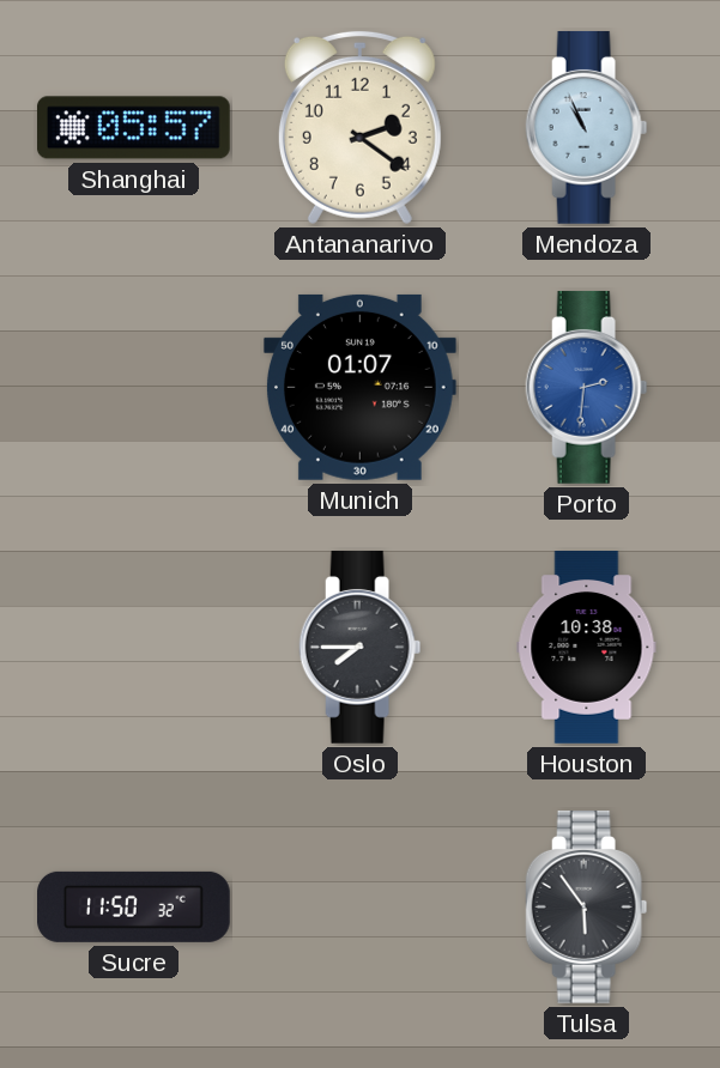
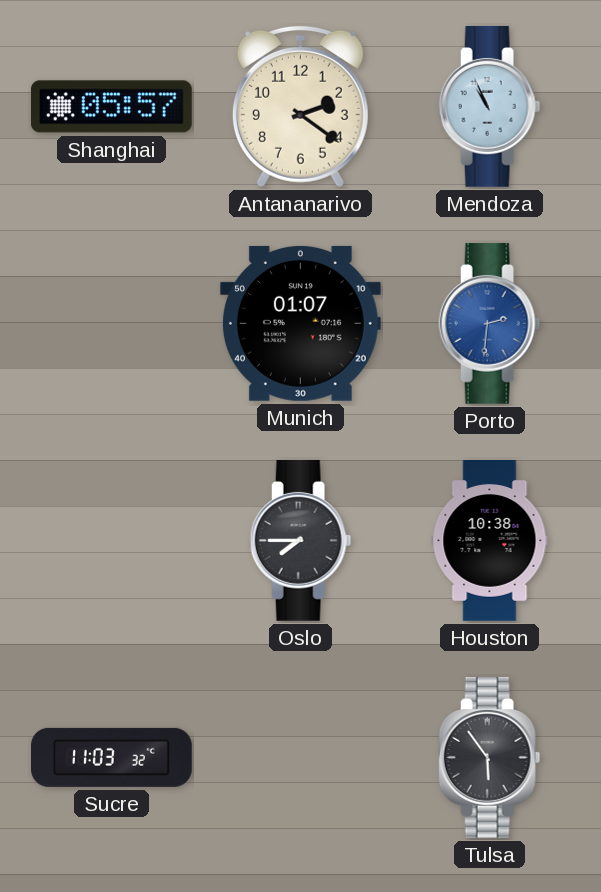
Sucre: 11:50 -> 11:03
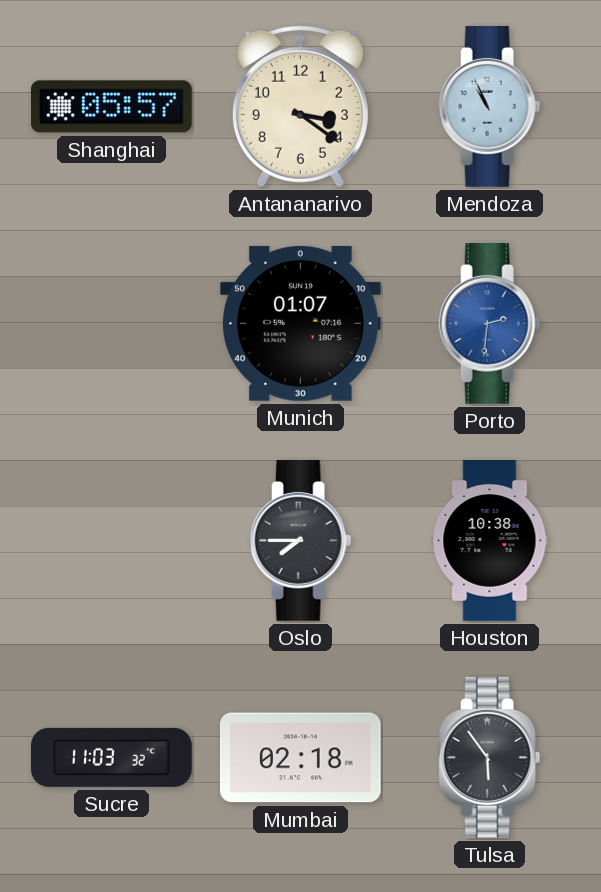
Antananarivo: 2:21 -> 3:21
Mumbai: none -> 02:18
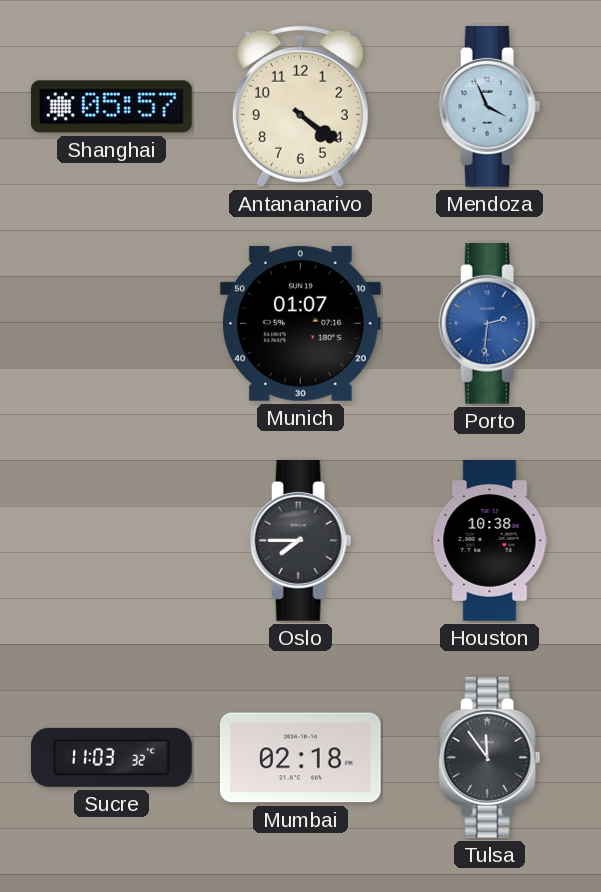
Antananarivo: 3:21 -> 4:21
Mendoza: 10:56 -> 3:56
Tulsa: 5:54 -> 11:54
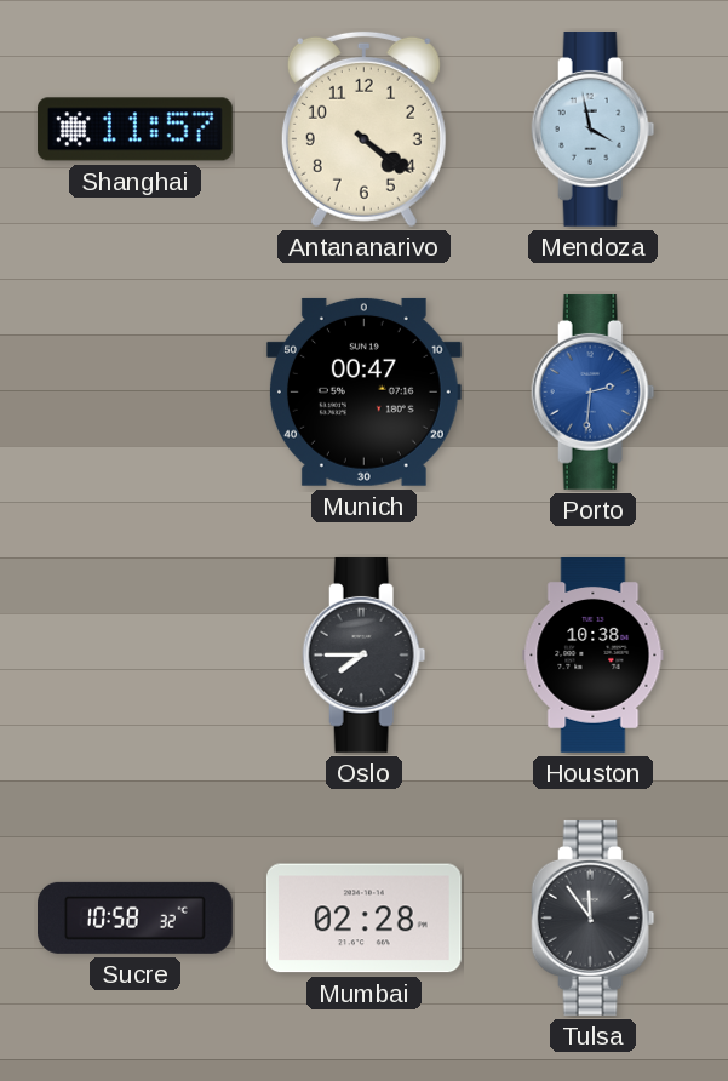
Shanghai: 05:57 -> 11:57
Mendoza: 3:56 -> 3:58
Munich: 01:07 -> 00:47
Sucre: 11:03 -> 10:58
Mumbai: 02:18 -> 02:28
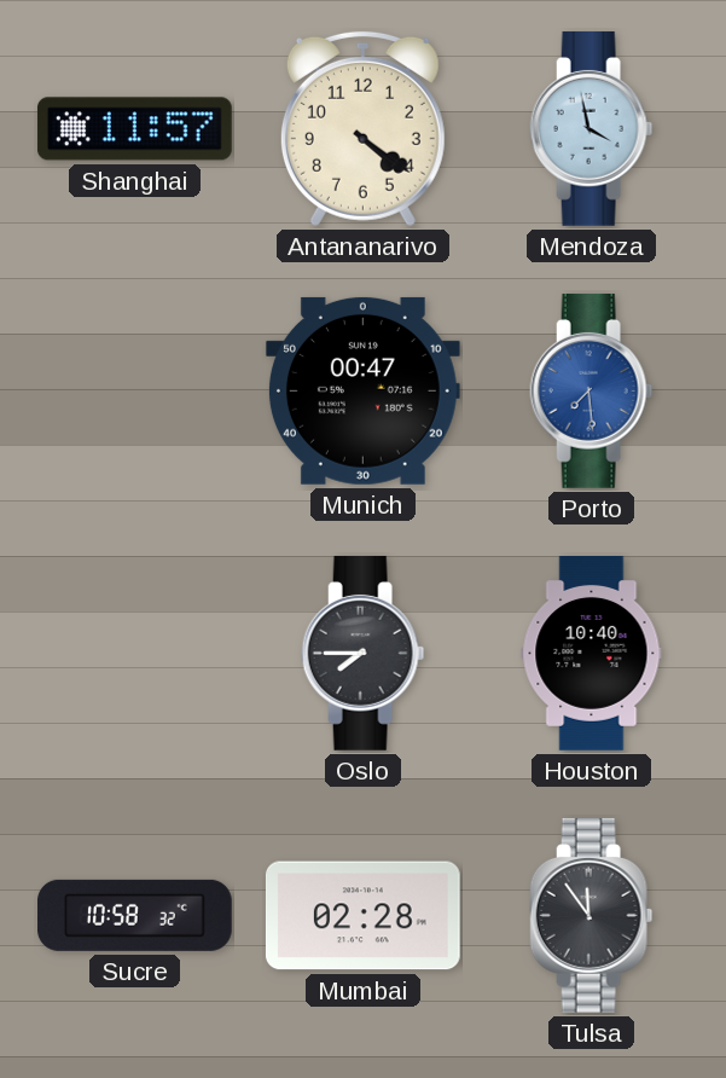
Porto: 2:31 -> 7:29
Houston: 10:38 -> 10:40
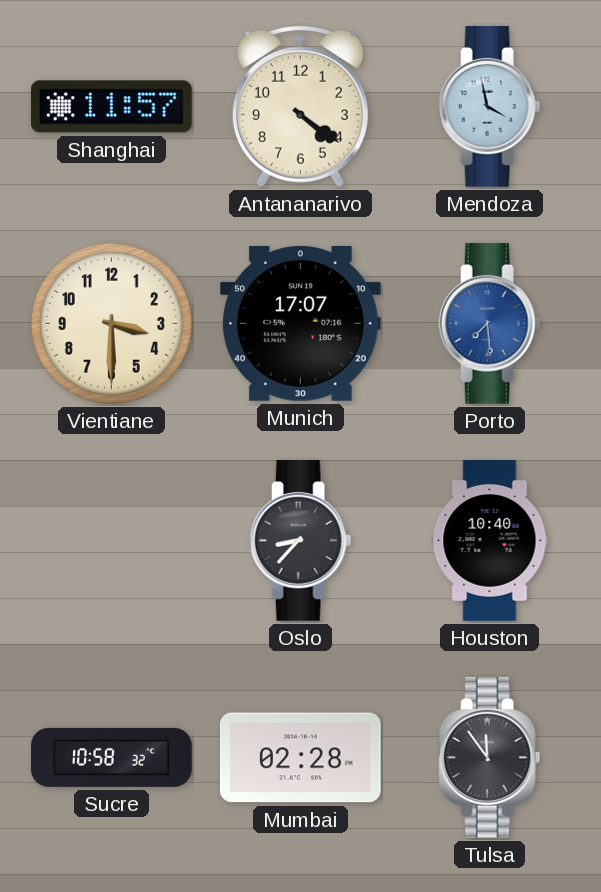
Vientiane: none -> 3:30
Munich: 00:47 -> 17:07
Oslo: 7:45 -> 8:37
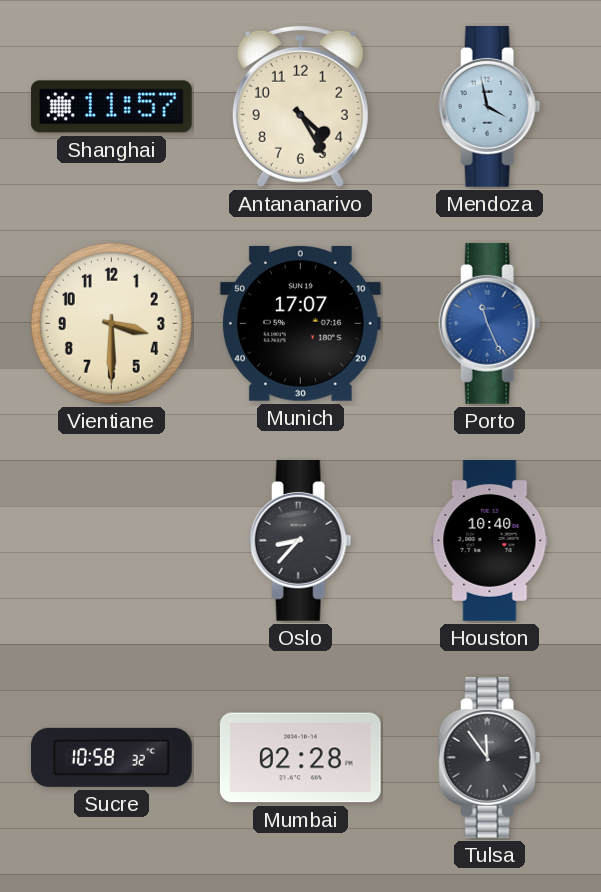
Antananarivo: 4:21 -> 4:25
Porto: 7:29 -> 11:26
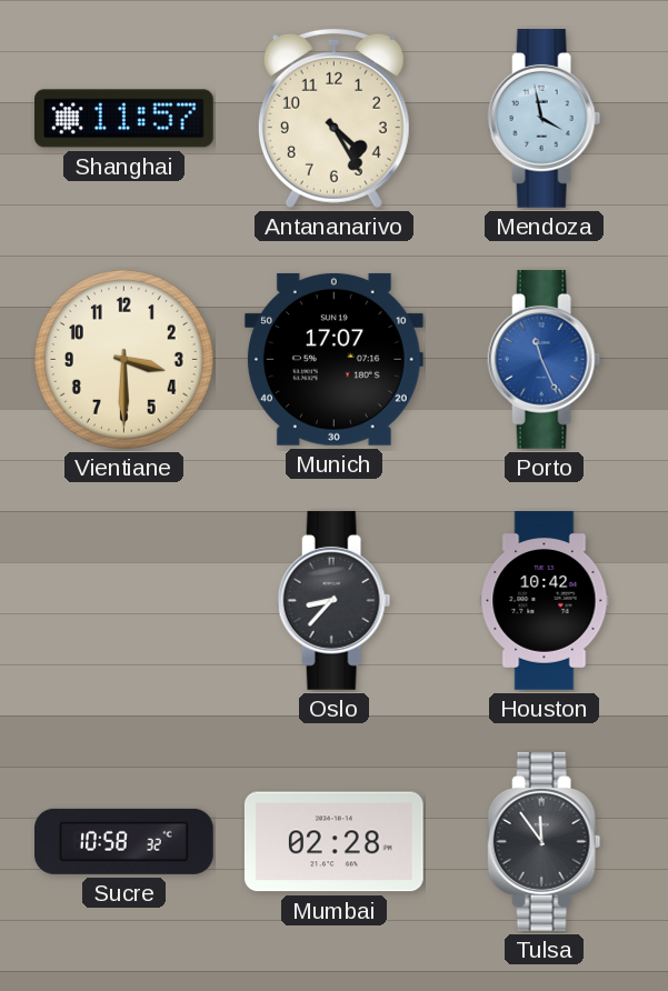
Houston: 10:40 -> 10:42
